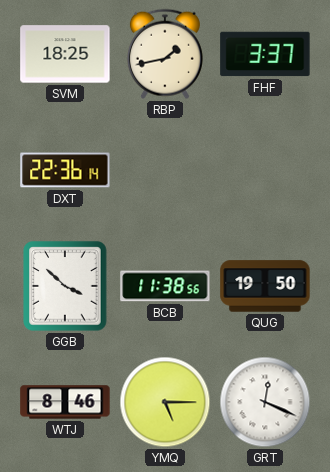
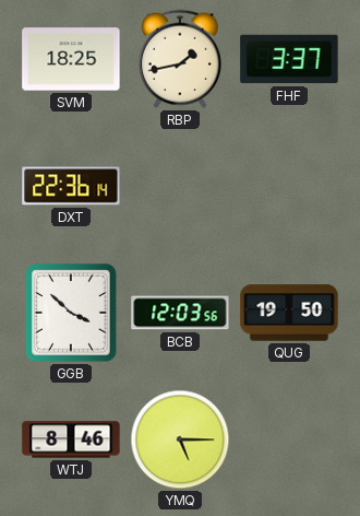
BCB: 11:38 -> 12:03
GRT: 12:19 -> none
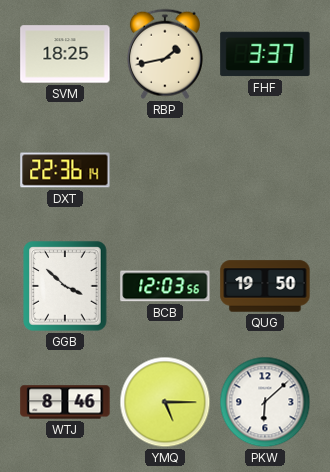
PKW: none -> 6:08
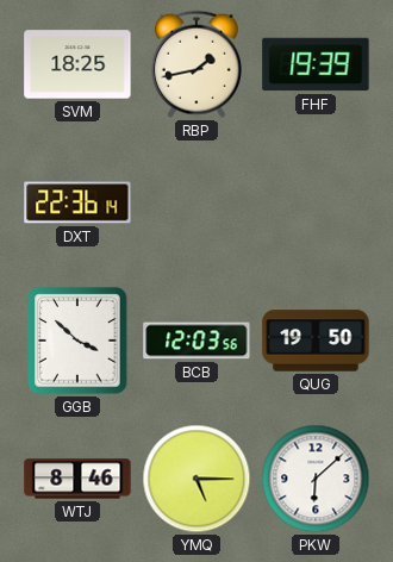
FHF: 3:37 -> 19:39
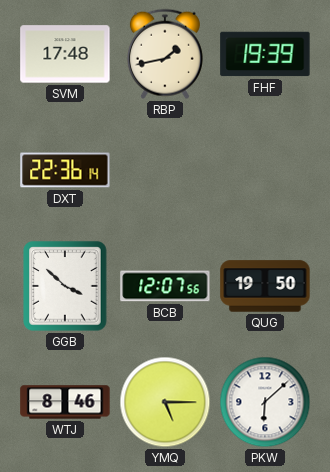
SVM: 18:25 -> 17:48
BCB: 12:03 -> 12:07
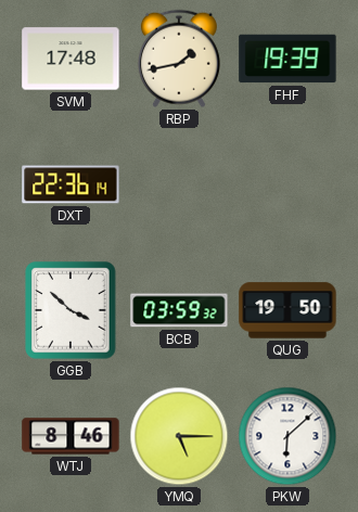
BCB: 12:07 -> 03:59
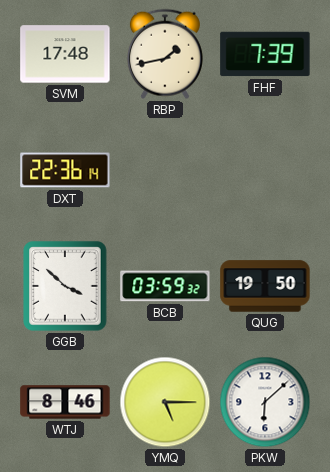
FHF: 19:39 -> 7:39
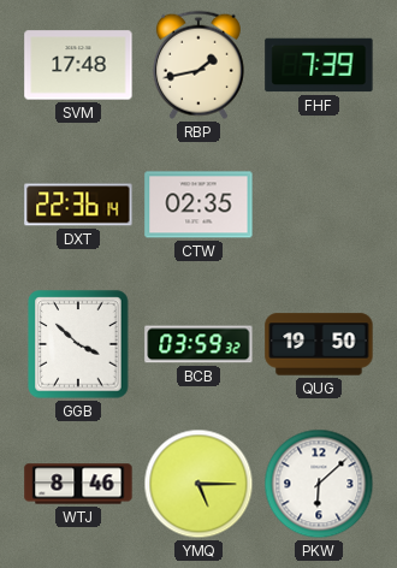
CTW: none -> 02:35
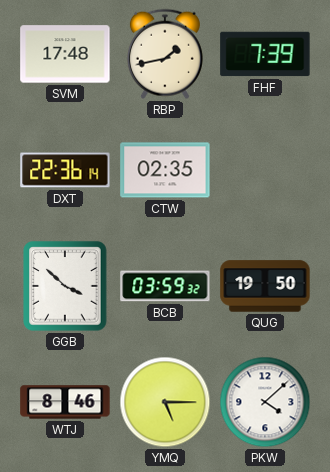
PKW: 6:08 -> 4:08
